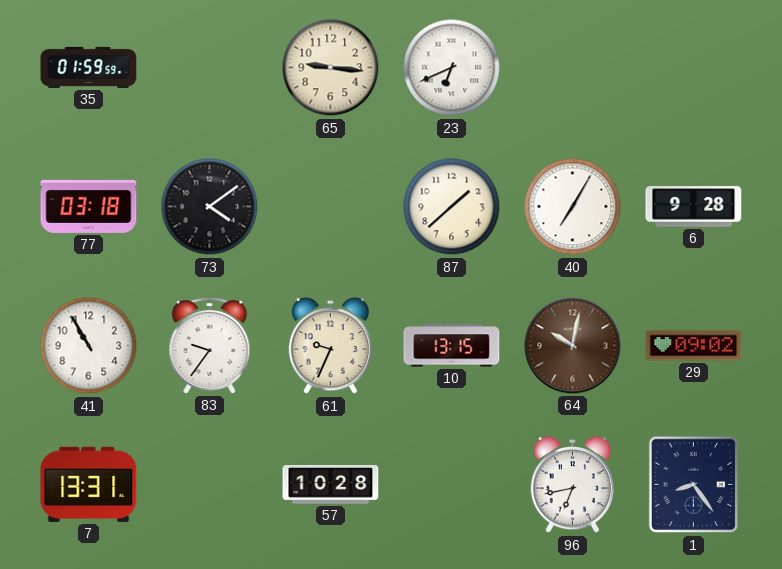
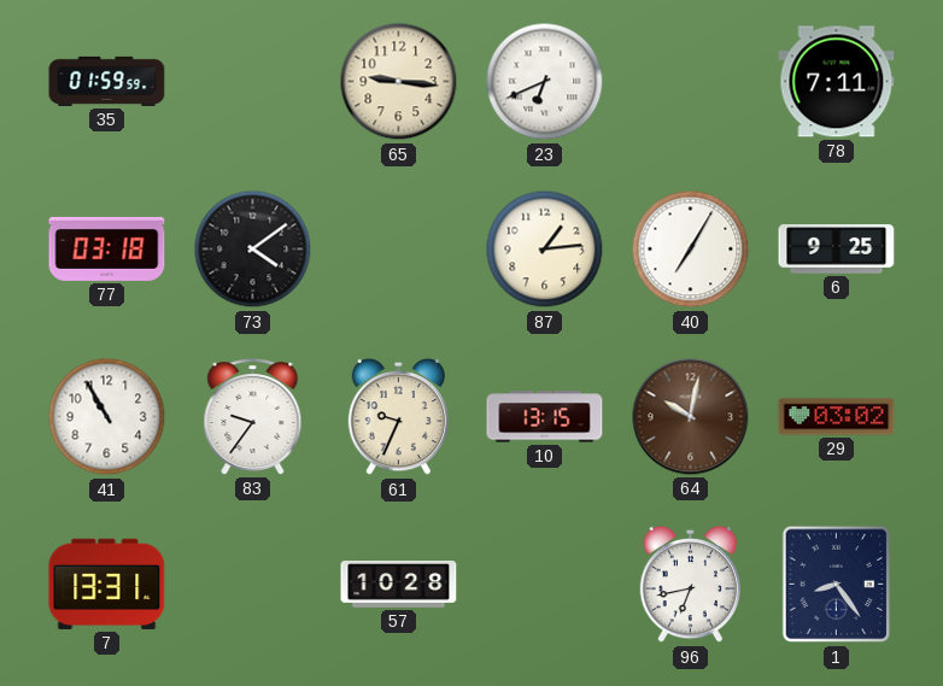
78: none -> 7:11
87: 1:38 -> 1:14
6: 9:28 -> 9:25
29: 09:02 -> 03:02
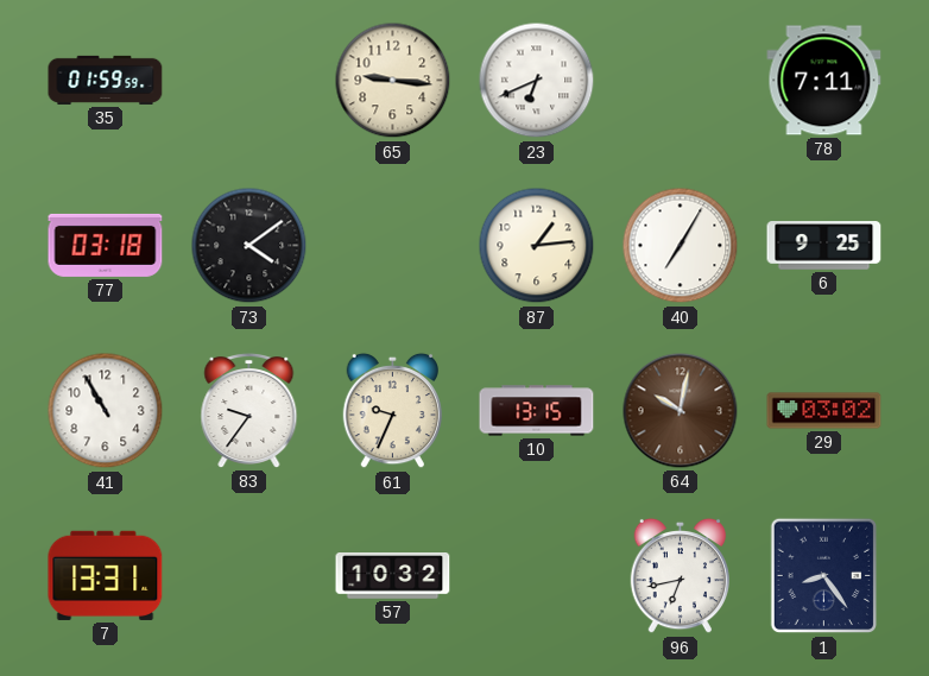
57: 10:28 -> 10:32
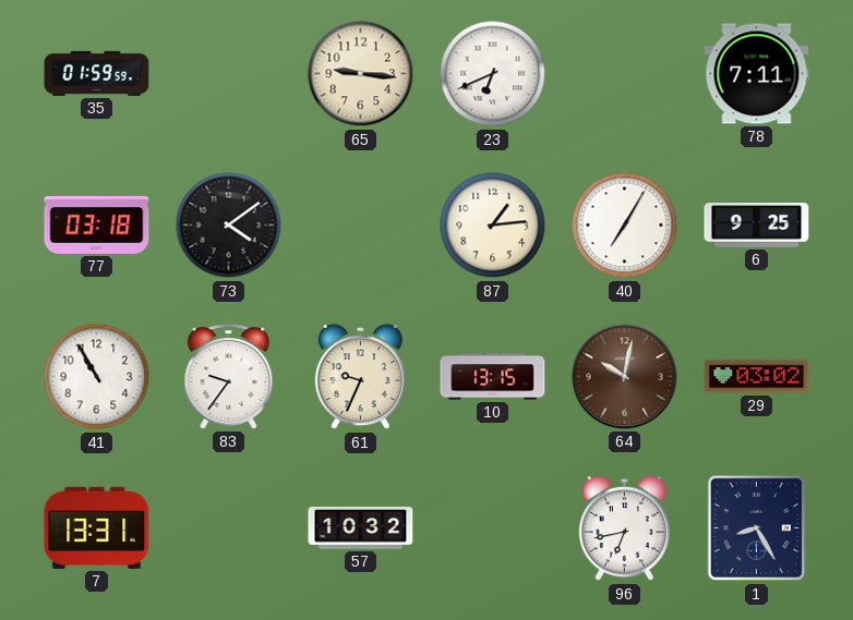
1: 8:24 -> 8:25
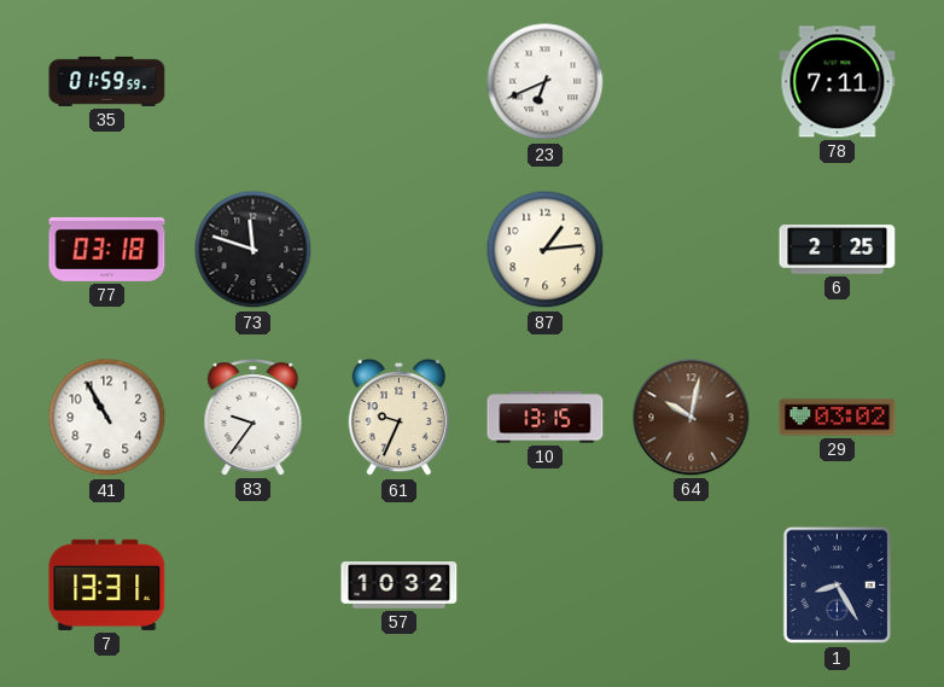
65: 9:16 -> none
73: 4:09 -> 11:48
40: 7:05 -> none
6: 9:25 -> 2:25
96: 6:43 -> none
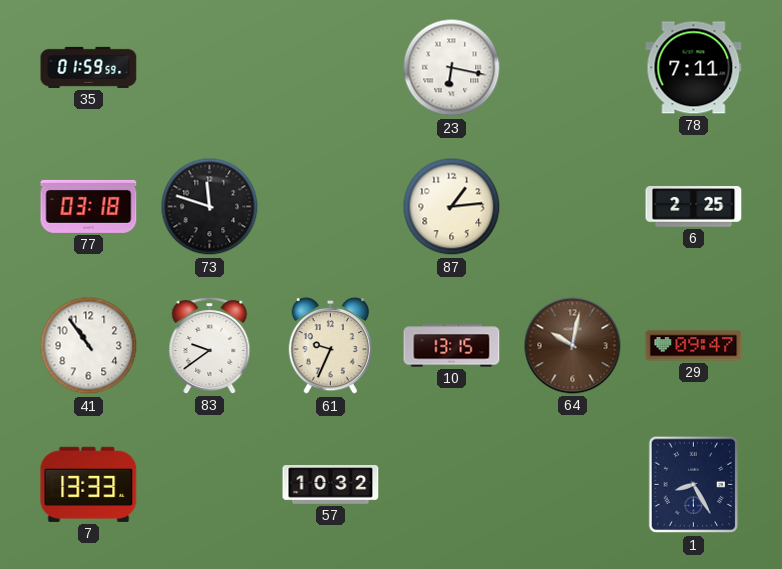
23: 6:41 -> 6:17
41: 10:55 -> 10:54
83: 9:36 -> 9:39
29: 03:02 -> 09:47
7: 13:31 -> 13:33
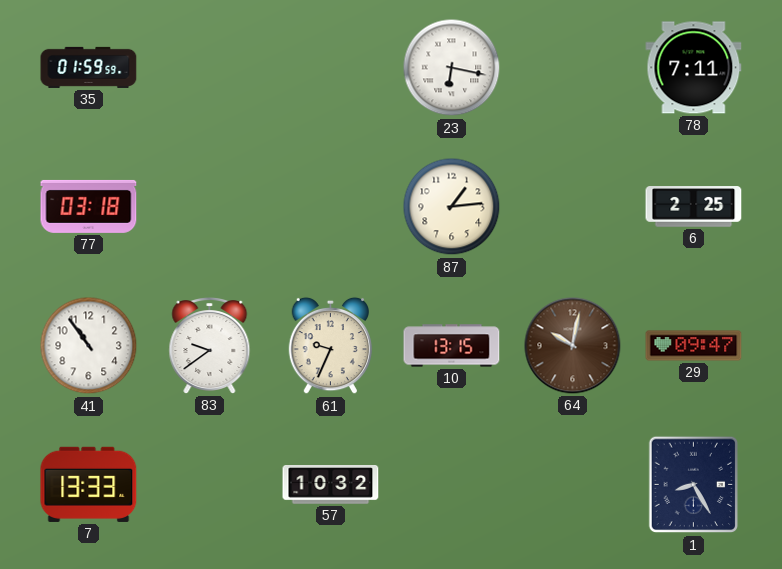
73: 11:48 -> none
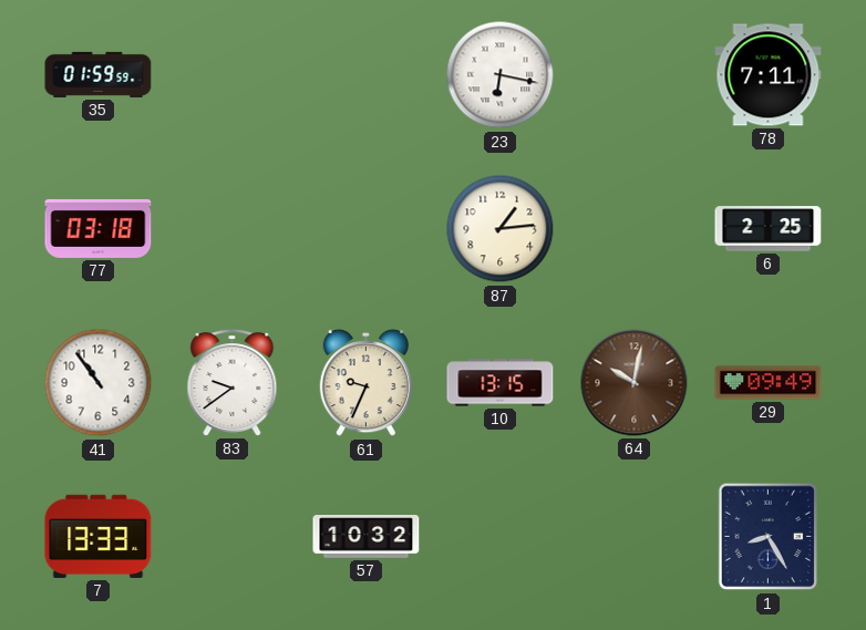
29: 09:47 -> 09:49
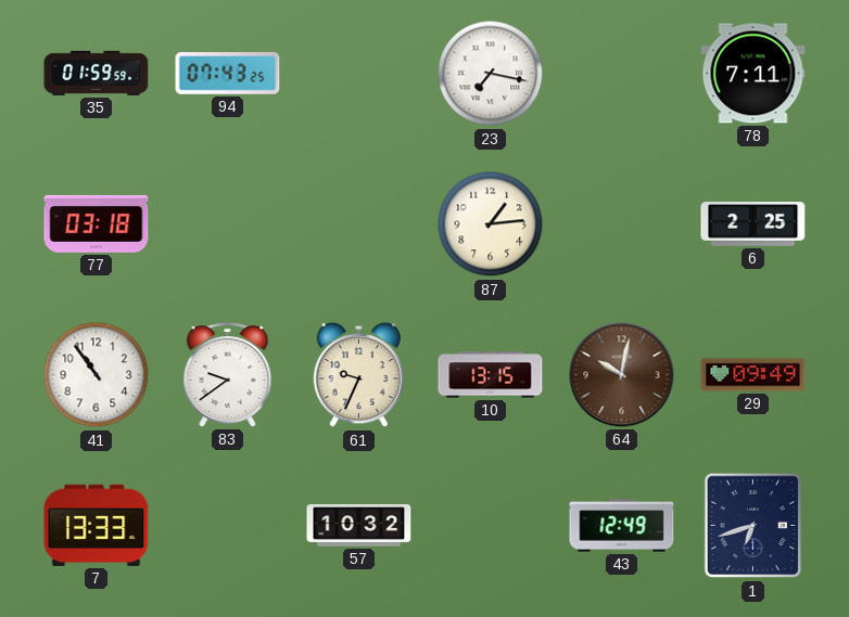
94: none -> 07:43
23: 6:17 -> 7:17
43: none -> 12:49
1: 8:25 -> 6:42
